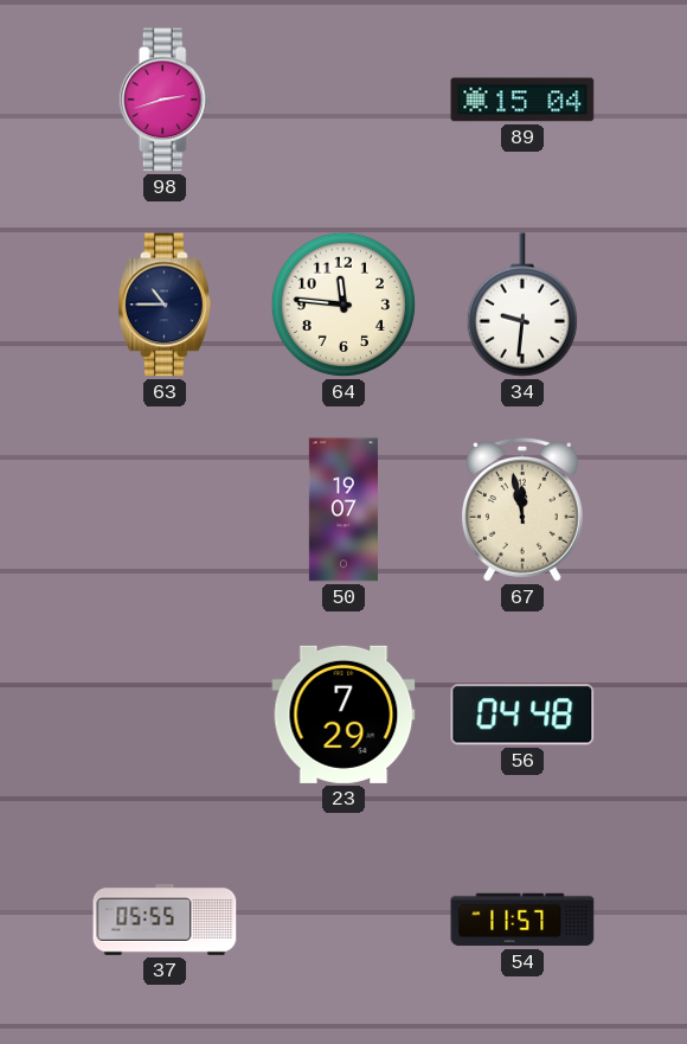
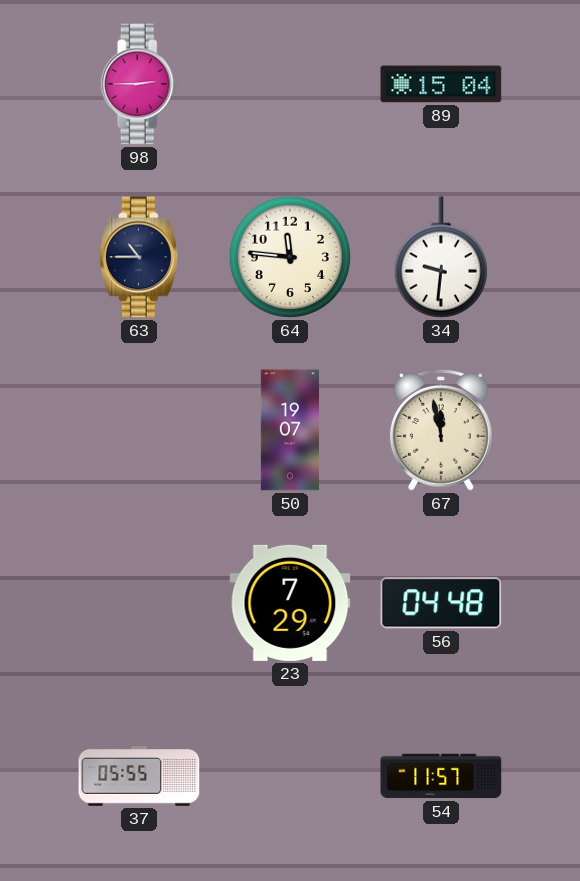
98: 2:42 -> 2:45
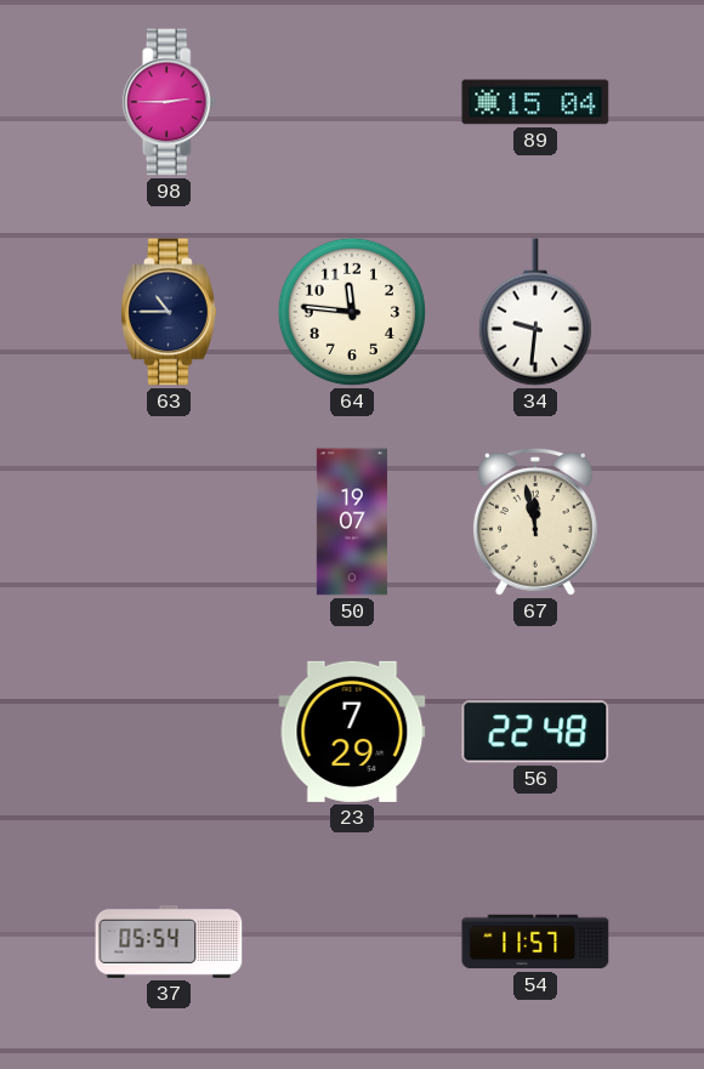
56: 04:48 -> 22:48
37: 05:55 -> 05:54
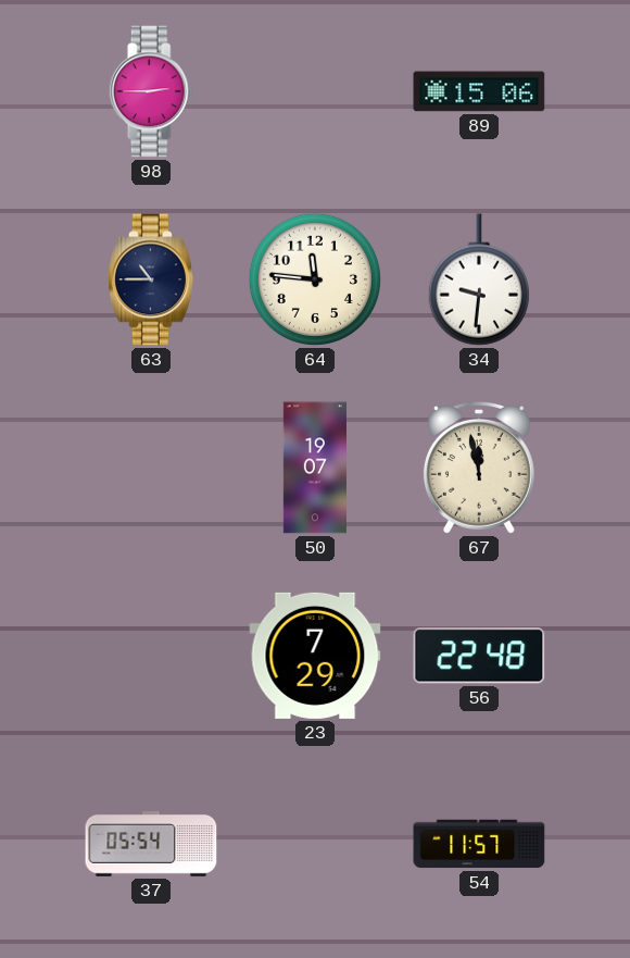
89: 15:04 -> 15:06
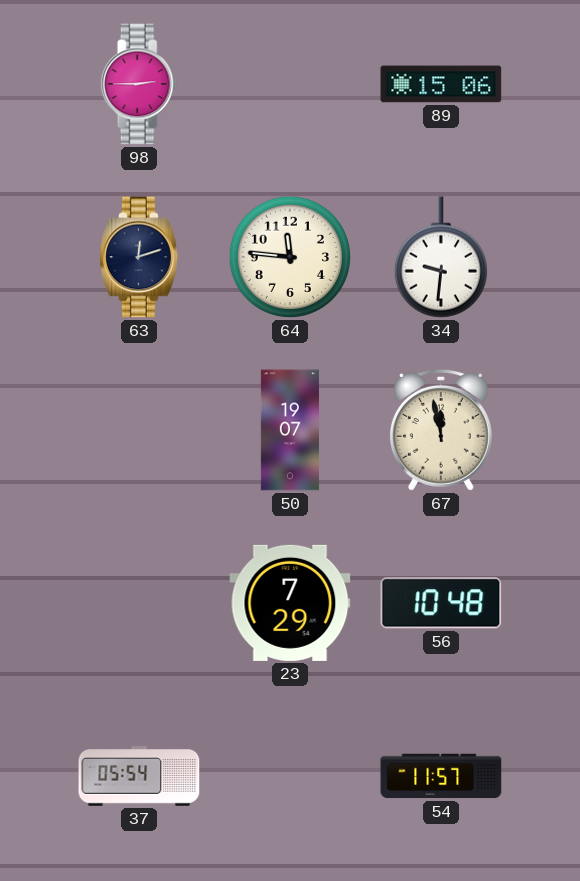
63: 10:45 -> 12:12
56: 22:48 -> 10:48
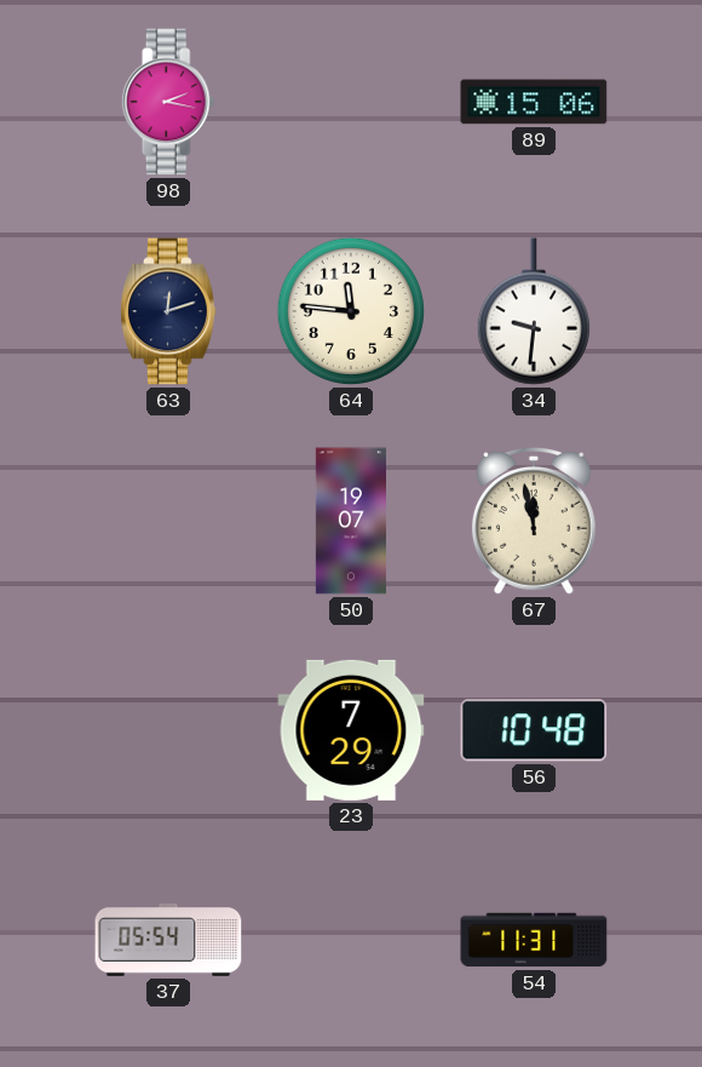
98: 2:45 -> 2:17
54: 11:57 -> 11:31
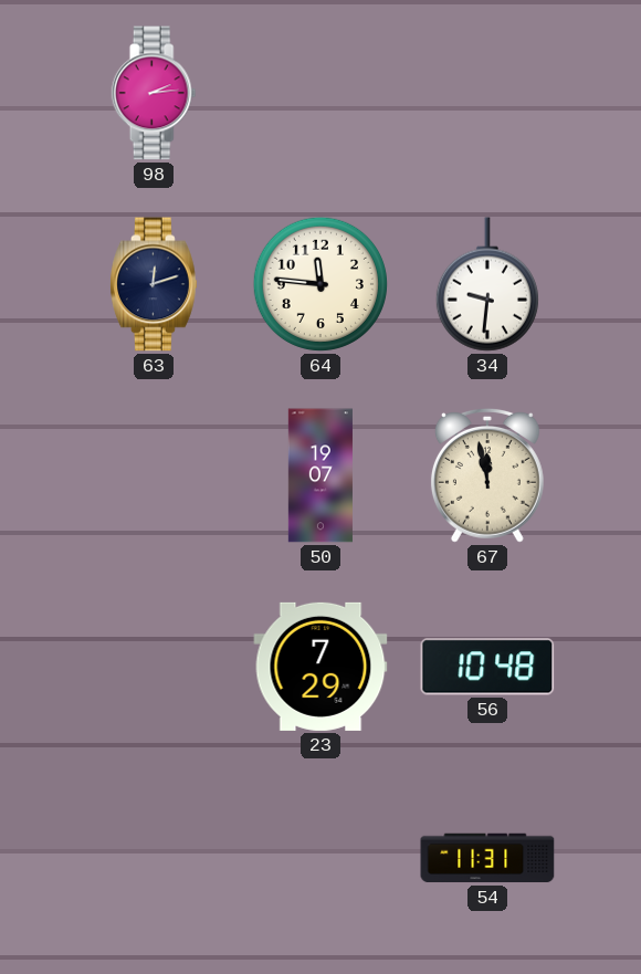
98: 2:17 -> 2:14
89: 15:06 -> none
37: 05:54 -> none
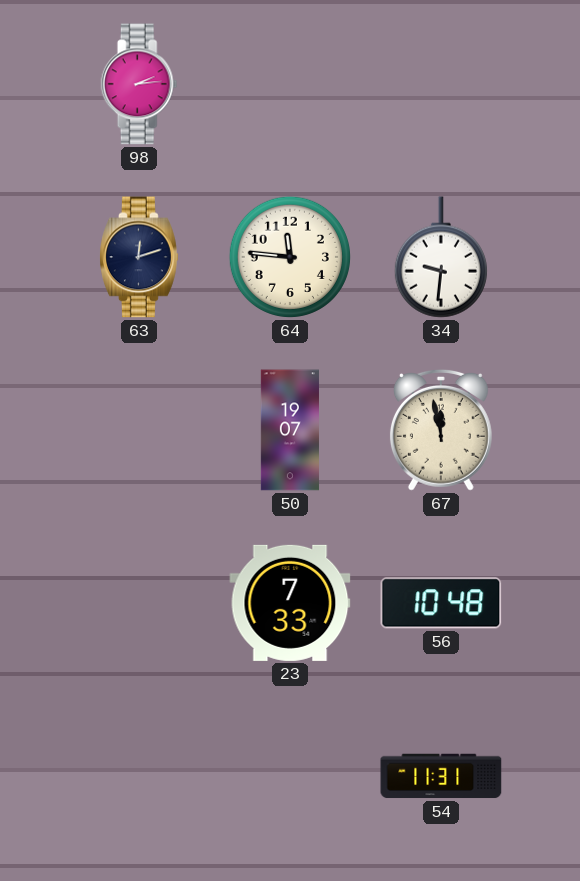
23: 7:29 -> 7:33
